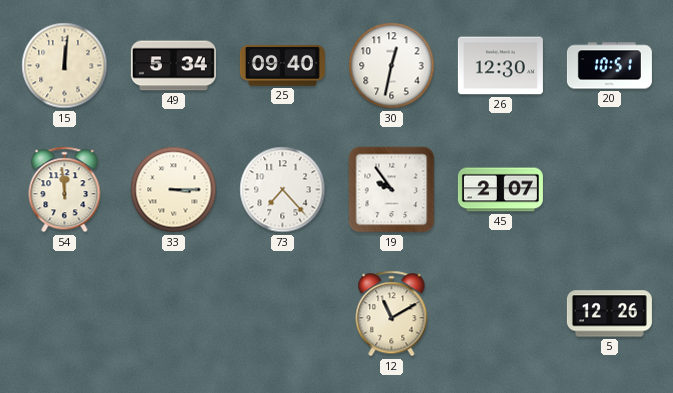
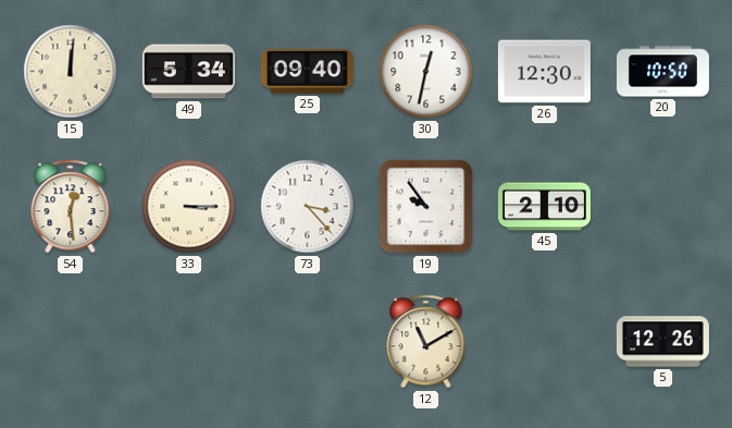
20: 10:51 -> 10:50
54: 11:59 -> 12:29
73: 7:23 -> 3:23
45: 2:07 -> 2:10
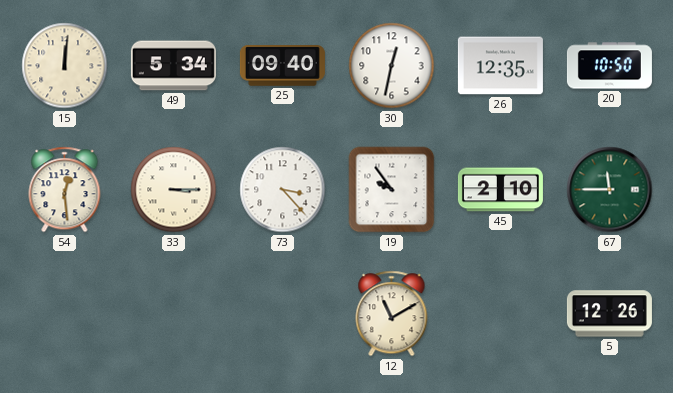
26: 12:30 -> 12:35
67: none -> 11:45
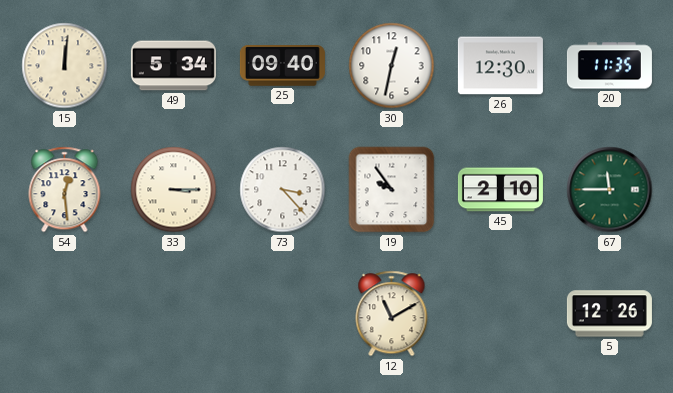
26: 12:35 -> 12:30
20: 10:50 -> 11:35
